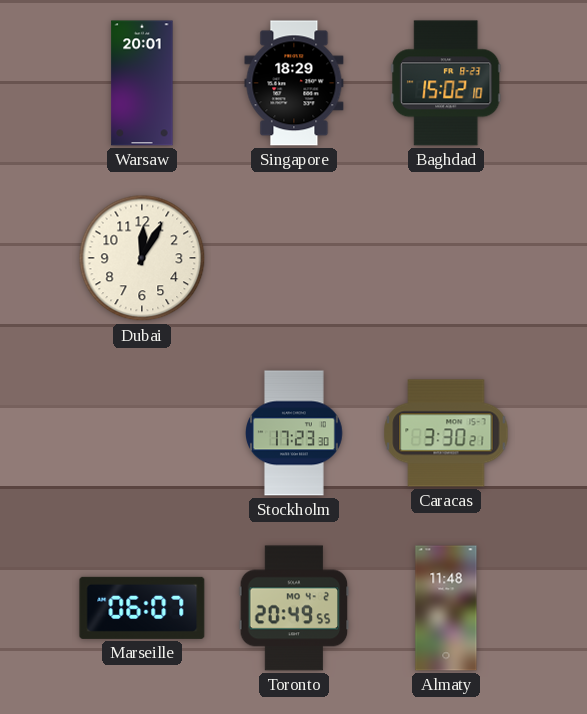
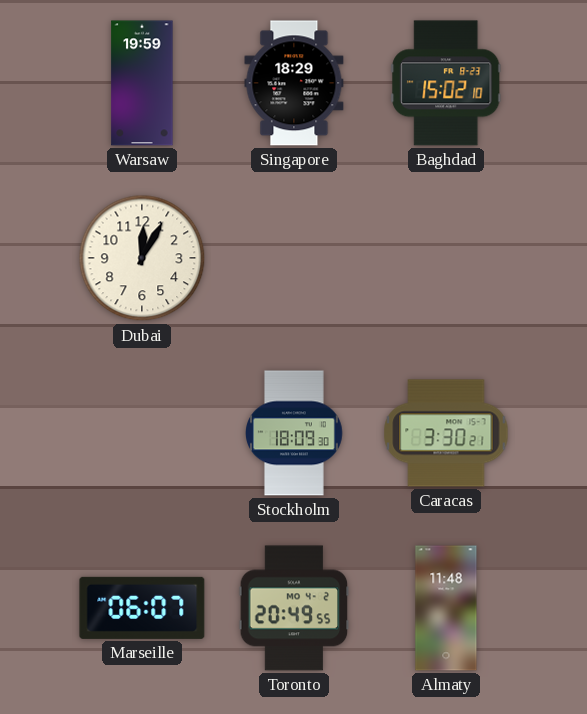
Warsaw: 20:01 -> 19:59
Stockholm: 17:23 -> 18:09
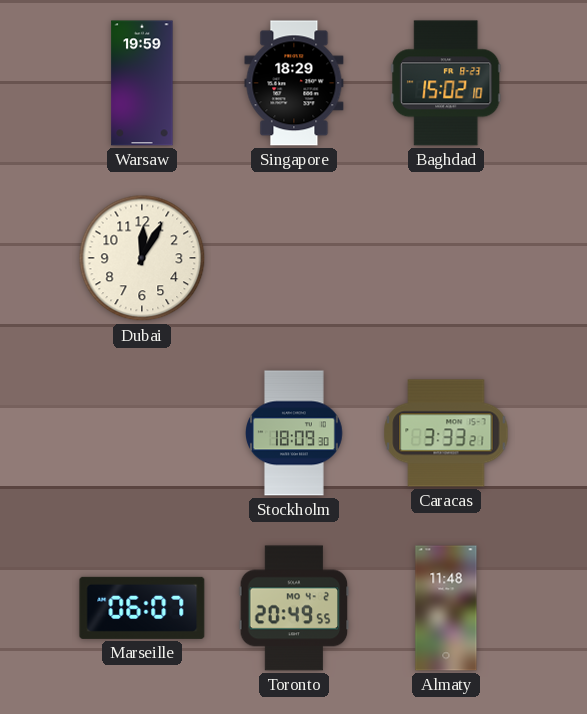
Caracas: 3:30 -> 3:33
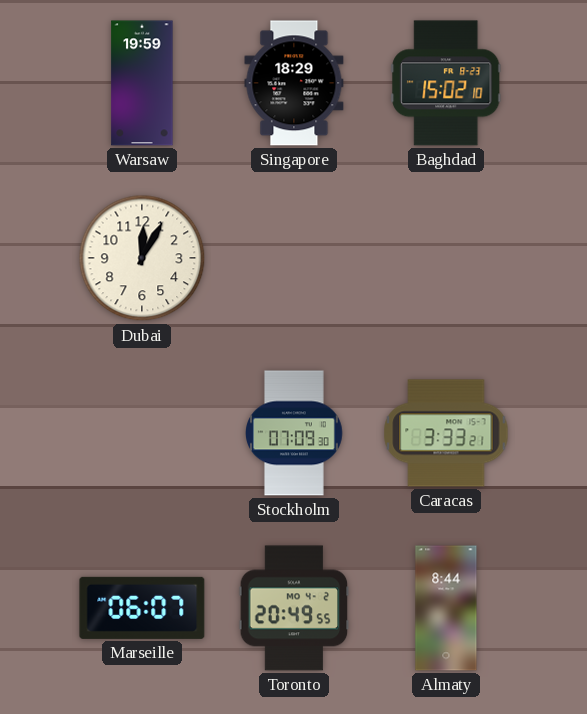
Stockholm: 18:09 -> 07:09
Almaty: 11:48 -> 8:44
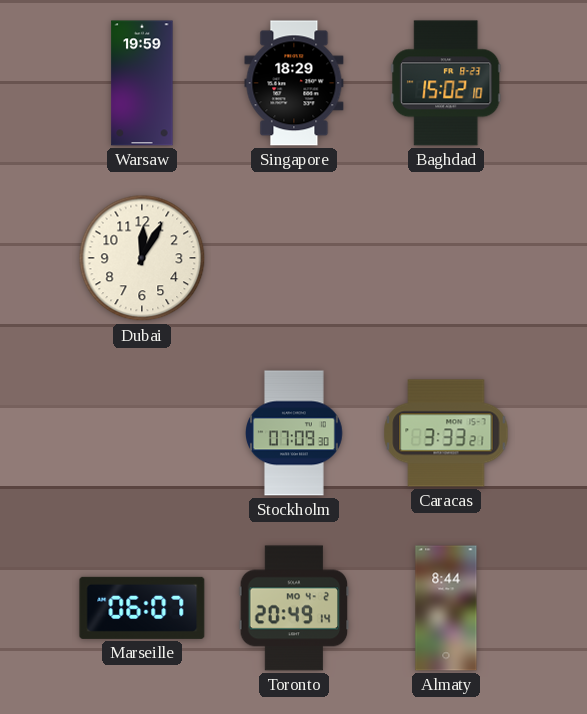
Toronto: 20:49:55 -> 20:49:14
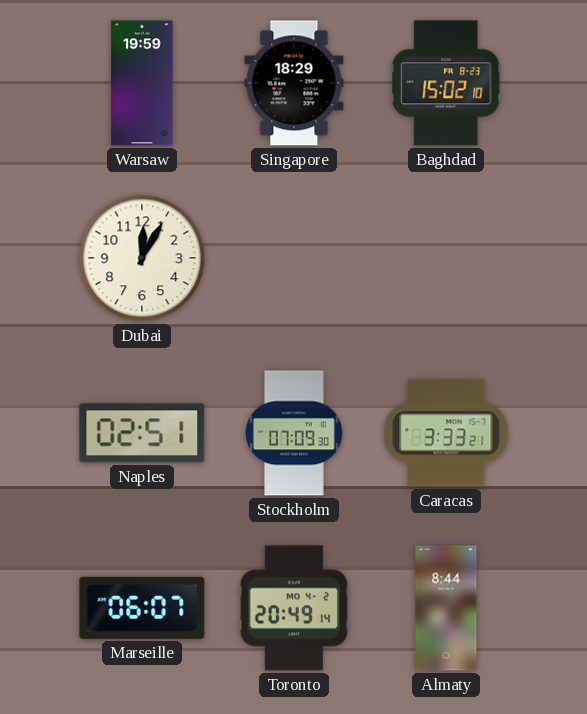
Naples: none -> 02:51
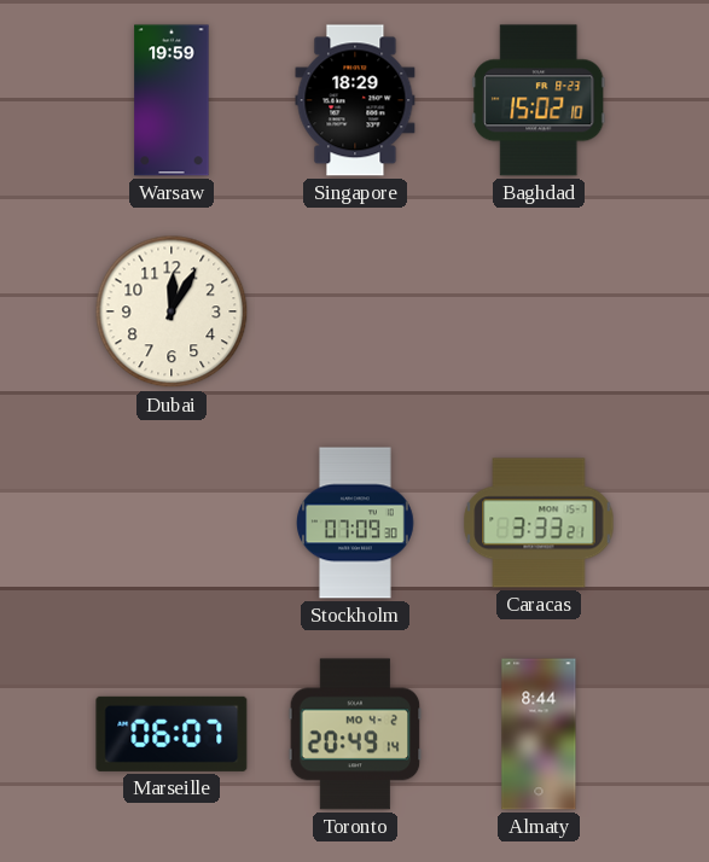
Naples: 02:51 -> none
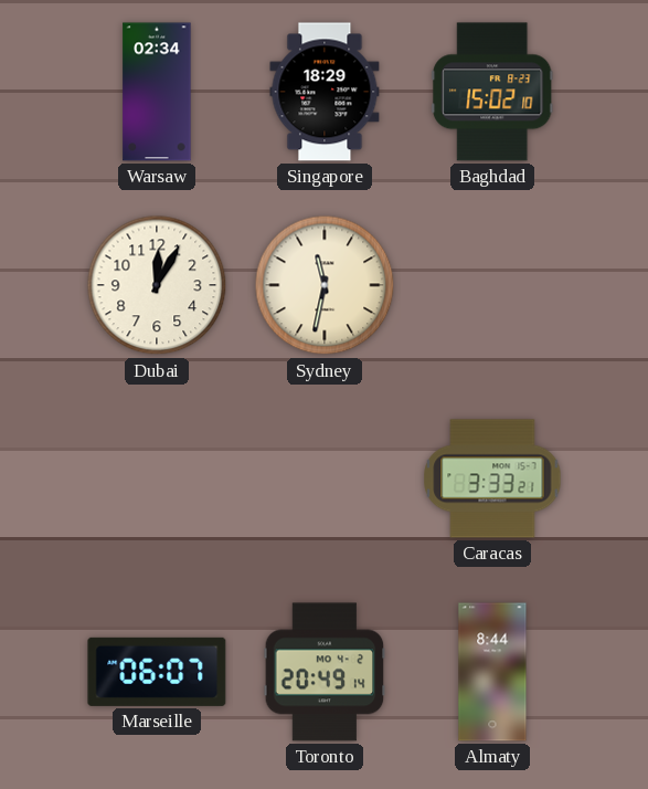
Warsaw: 19:59 -> 02:34
Sydney: none -> 11:32
Stockholm: 07:09 -> none
